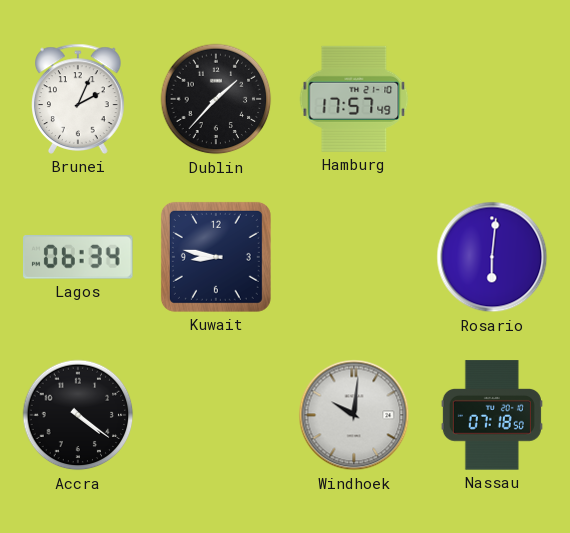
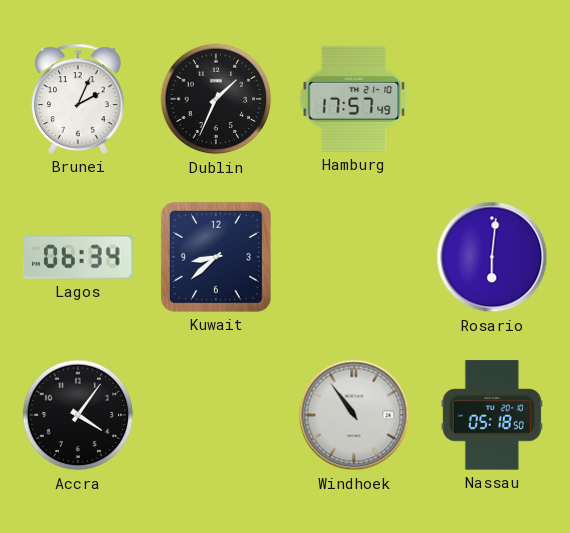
Dublin: 1:37 -> 1:34
Kuwait: 8:47 -> 8:38
Accra: 4:21 -> 4:06
Windhoek: 10:01 -> 10:54
Nassau: 07:18 -> 05:18
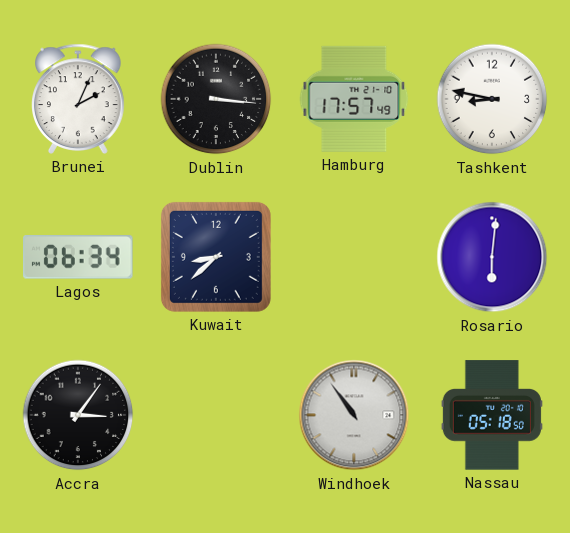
Dublin: 1:34 -> 3:16
Tashkent: none -> 8:47
Accra: 4:06 -> 3:06
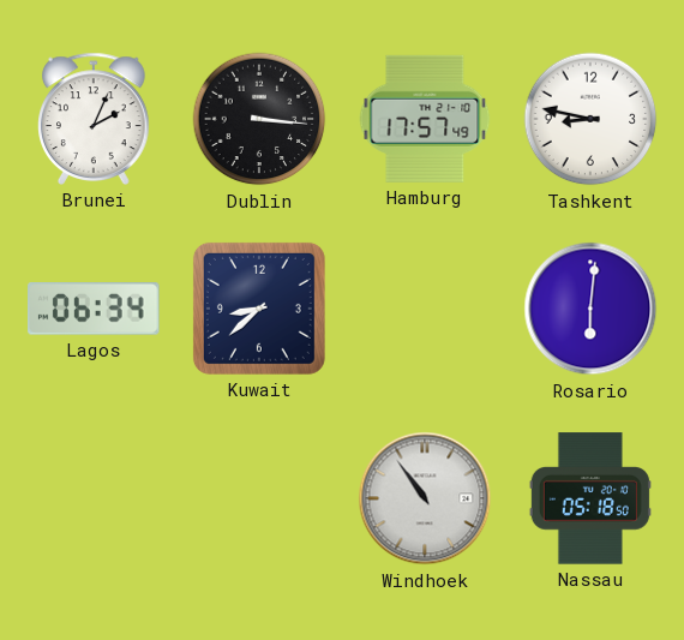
Accra: 3:06 -> none
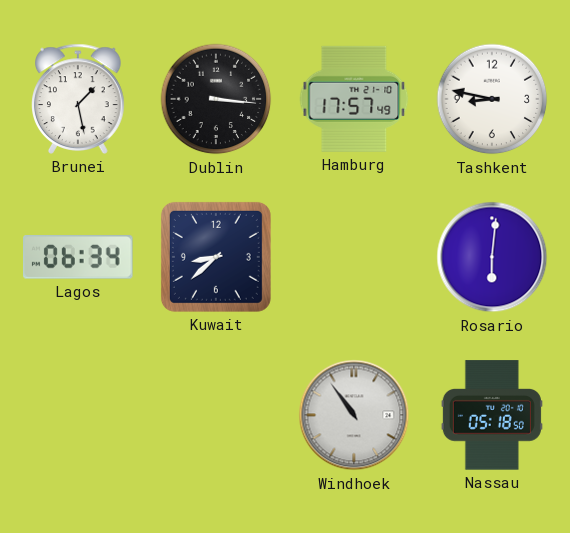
Brunei: 2:04 -> 1:28
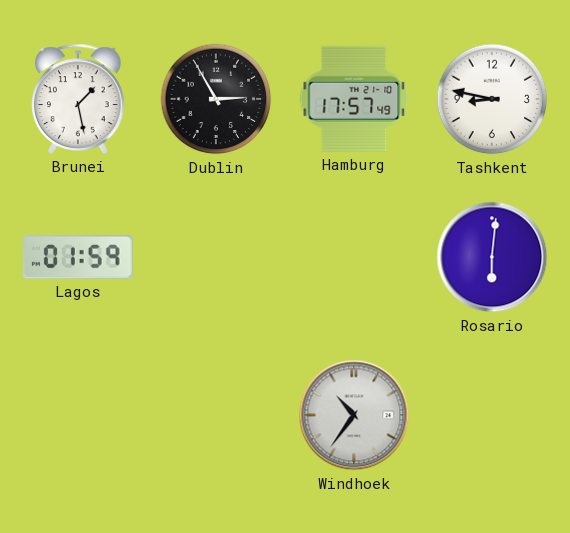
Dublin: 3:16 -> 2:55
Lagos: 06:34 -> 01:59
Kuwait: 8:38 -> none
Windhoek: 10:54 -> 10:36
Nassau: 05:18 -> none
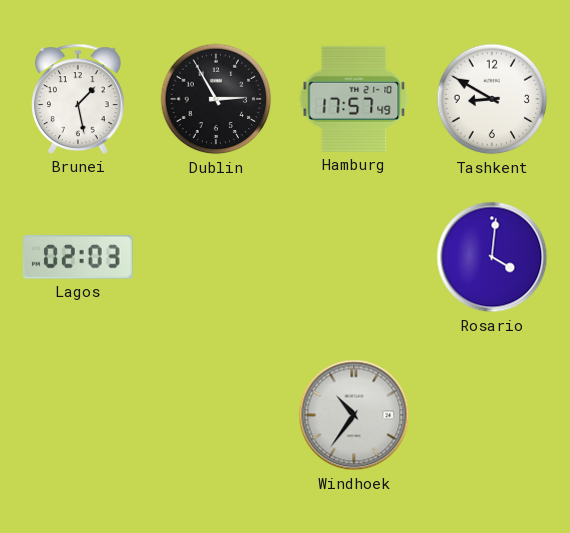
Tashkent: 8:47 -> 8:50
Lagos: 01:59 -> 02:03
Rosario: 6:01 -> 4:01
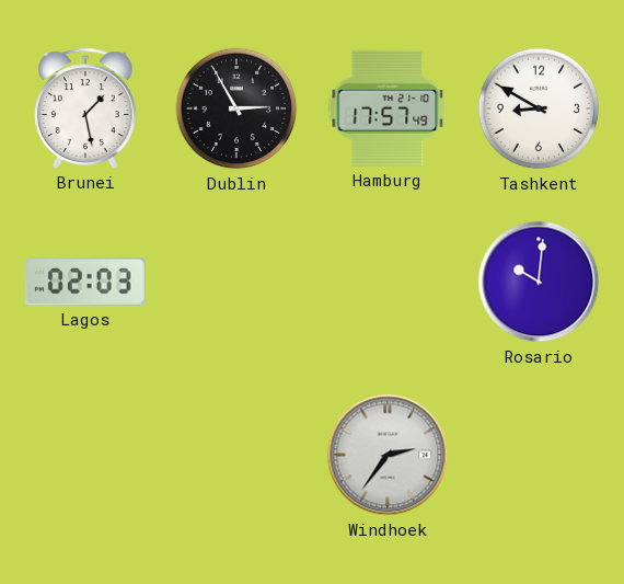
Rosario: 4:01 -> 10:01
Windhoek: 10:36 -> 2:36
